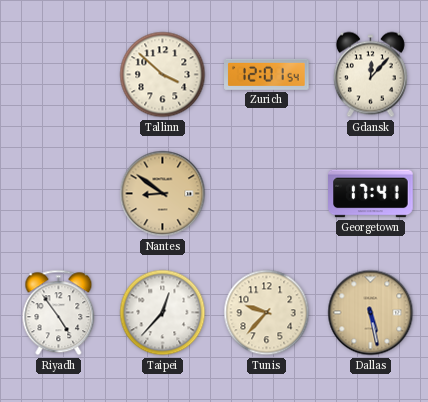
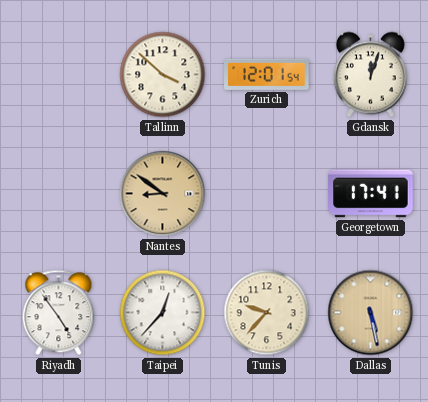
Gdansk: 12:07 -> 12:03
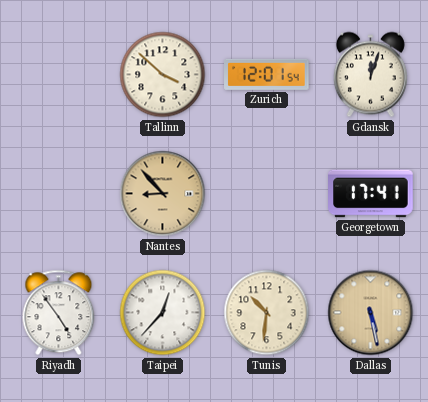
Nantes: 8:51 -> 8:53
Tunis: 9:37 -> 10:31
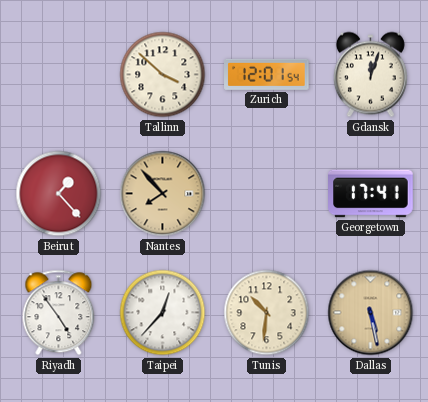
Beirut: none -> 1:23
Nantes: 8:53 -> 7:53
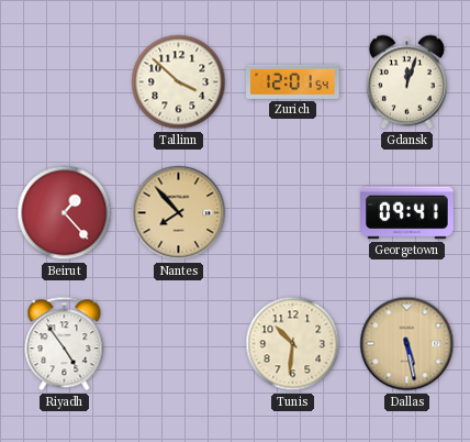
Georgetown: 17:41 -> 09:41
Taipei: 12:37 -> none
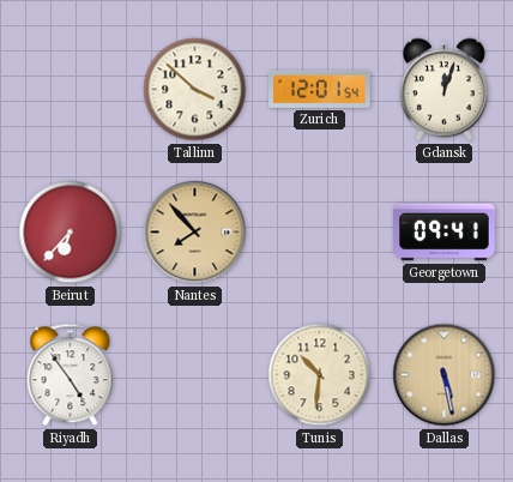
Beirut: 1:23 -> 6:37
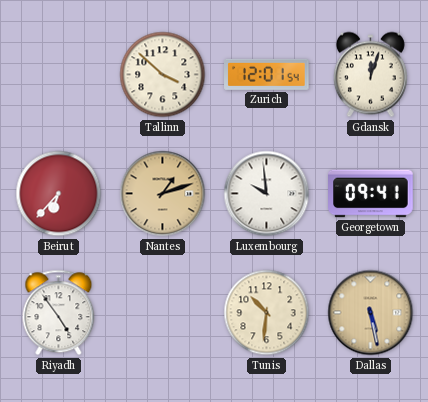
Nantes: 7:53 -> 1:12
Luxembourg: none -> 9:59
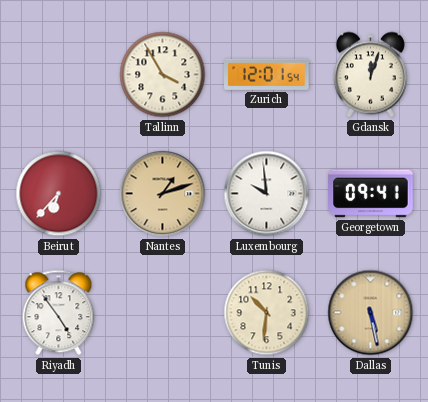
Tallinn: 3:52 -> 3:55
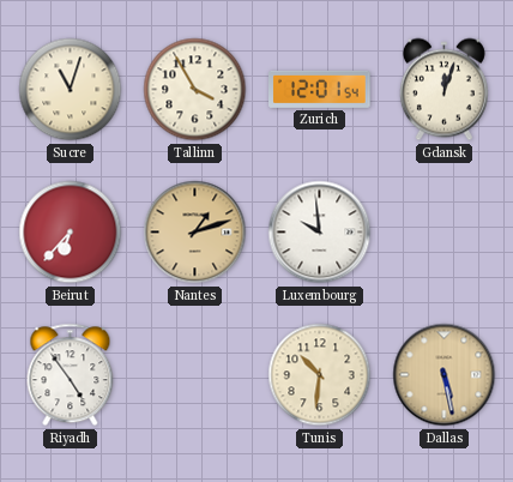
Sucre: none -> 11:03
Georgetown: 09:41 -> none
